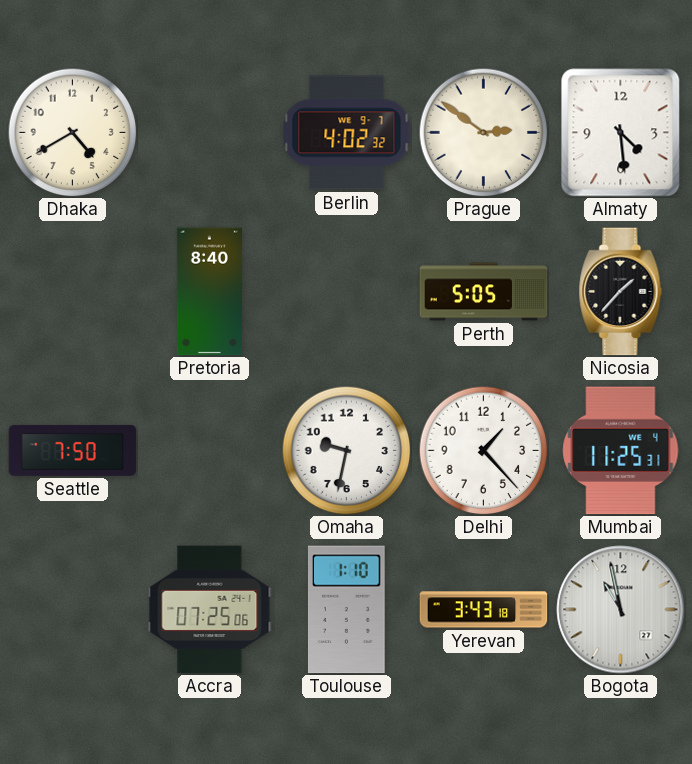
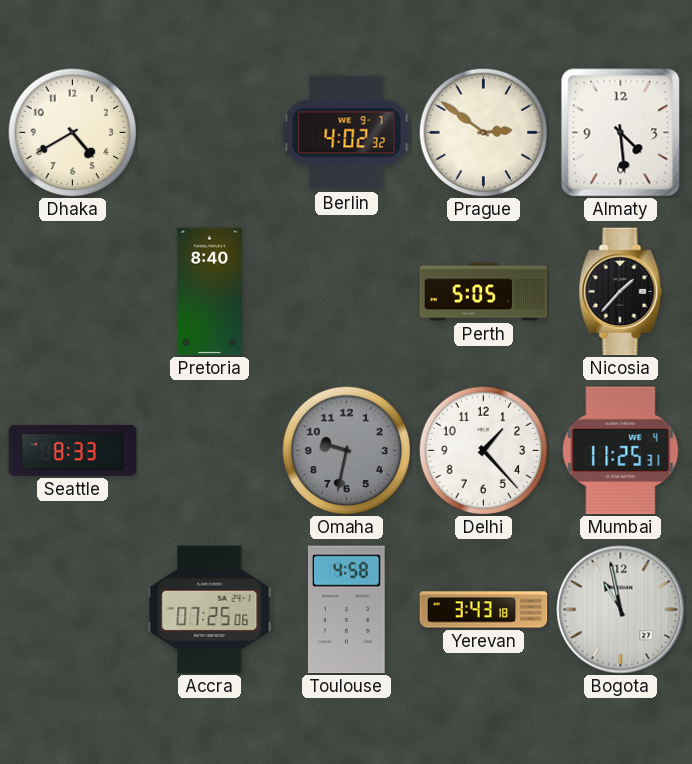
Seattle: 7:50 -> 8:33
Omaha dial: white -> grey
Toulouse: 1:10 -> 4:58
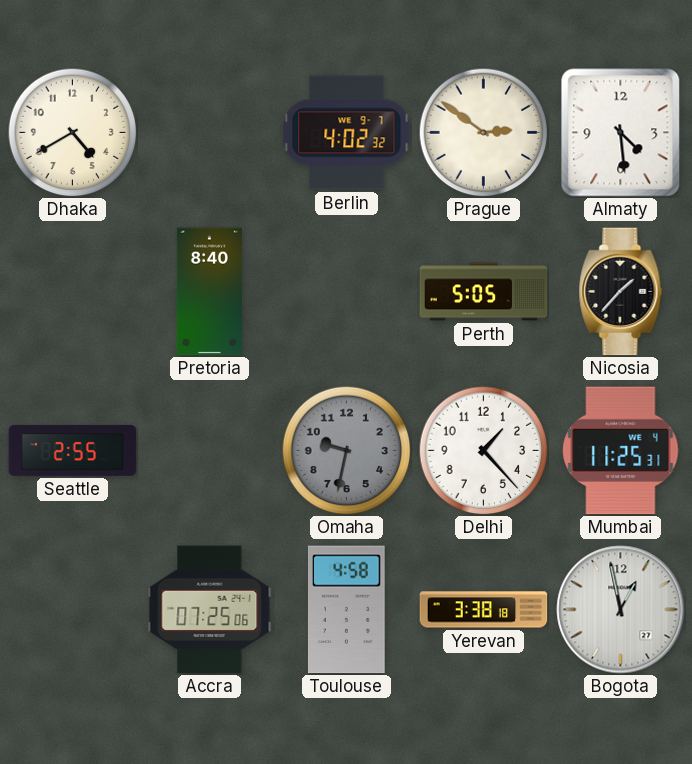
Seattle: 8:33 -> 2:55
Yerevan: 3:43 -> 3:38
Bogota: 10:58 -> 12:58
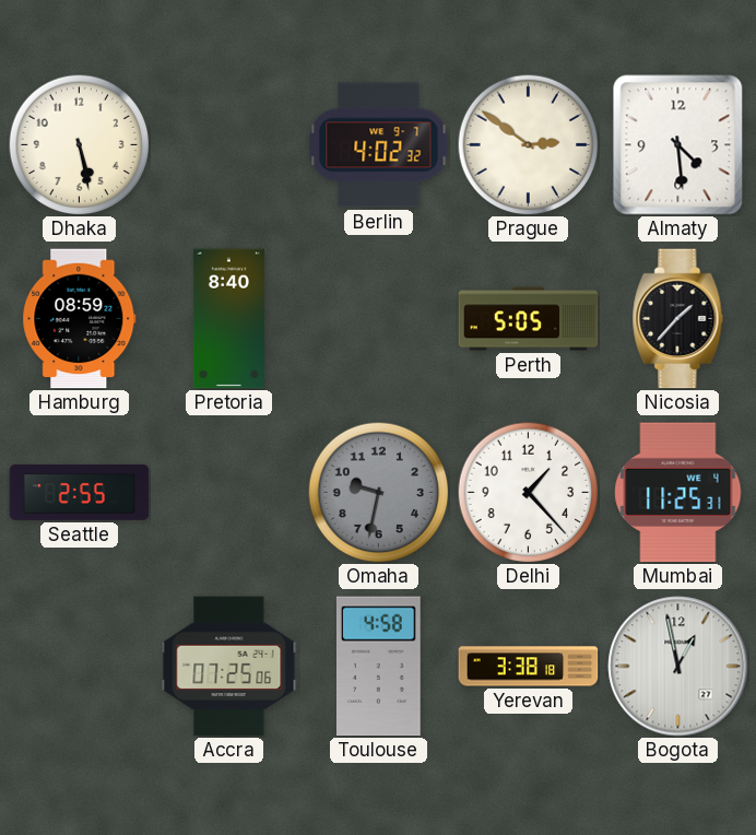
Dhaka: 4:40 -> 5:28
Hamburg: none -> 08:59
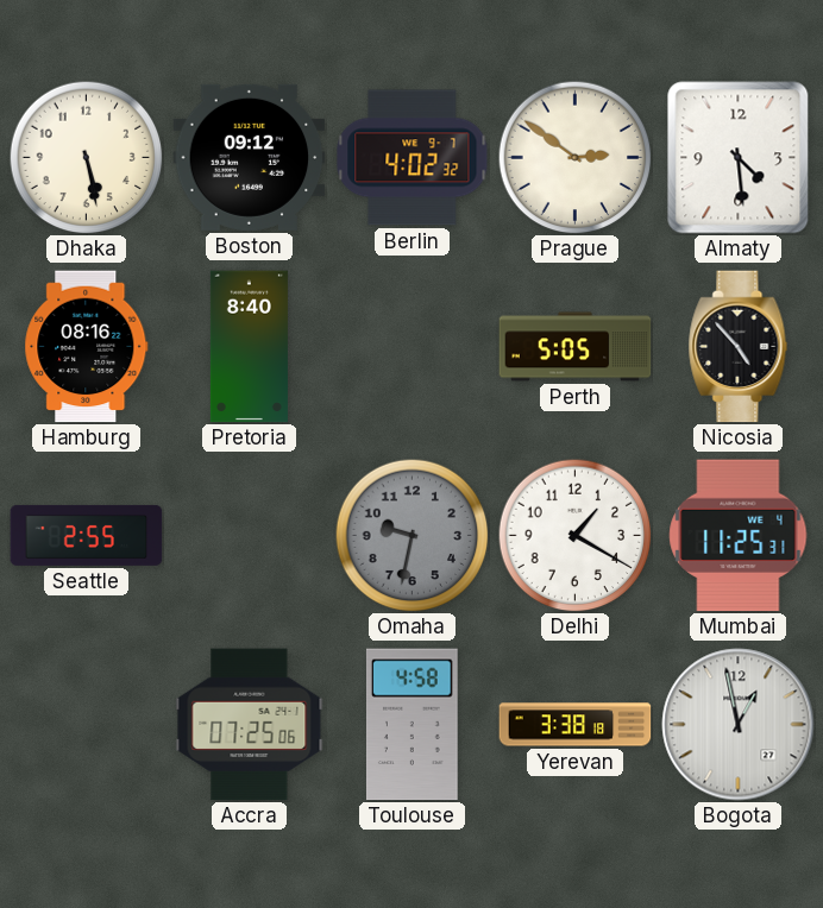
Boston: none -> 09:12
Hamburg: 08:59 -> 08:16
Nicosia: 1:37 -> 4:53
Delhi: 1:23 -> 1:20
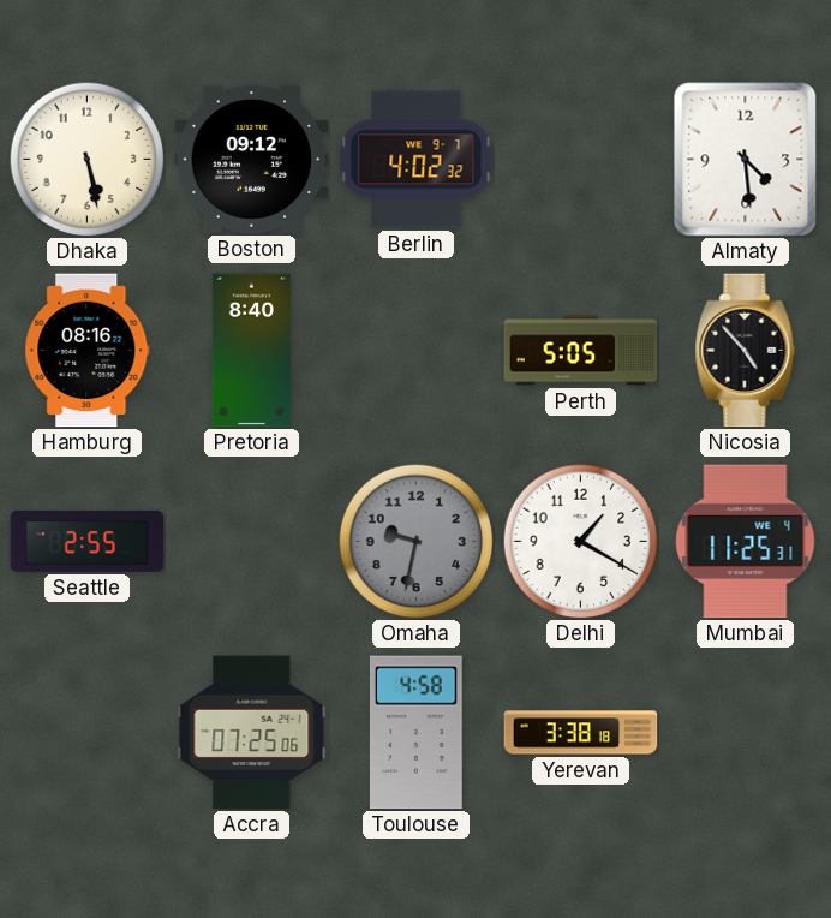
Prague: 2:51 -> none
Bogota: 12:58 -> none
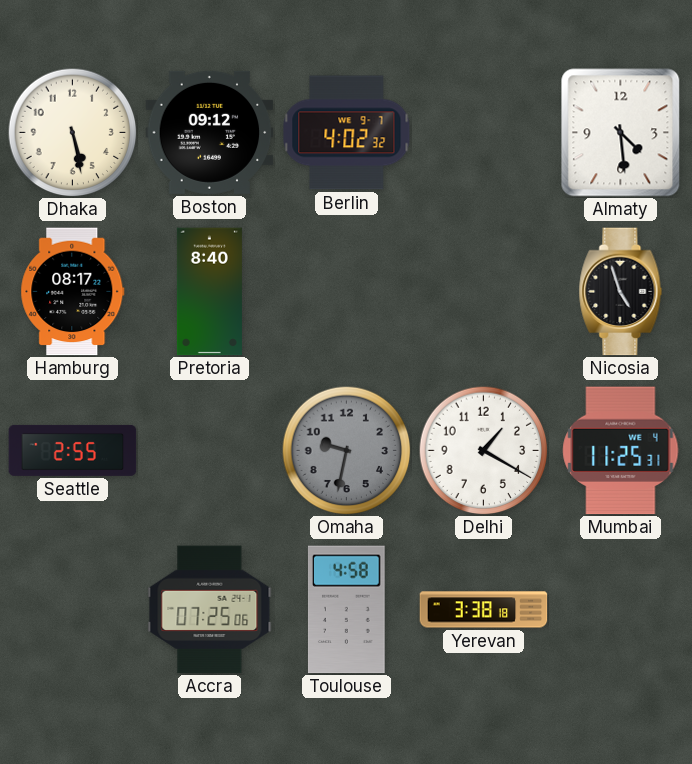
Hamburg: 08:16 -> 08:17
Perth: 5:05 -> none
Nicosia: 4:53 -> 4:57
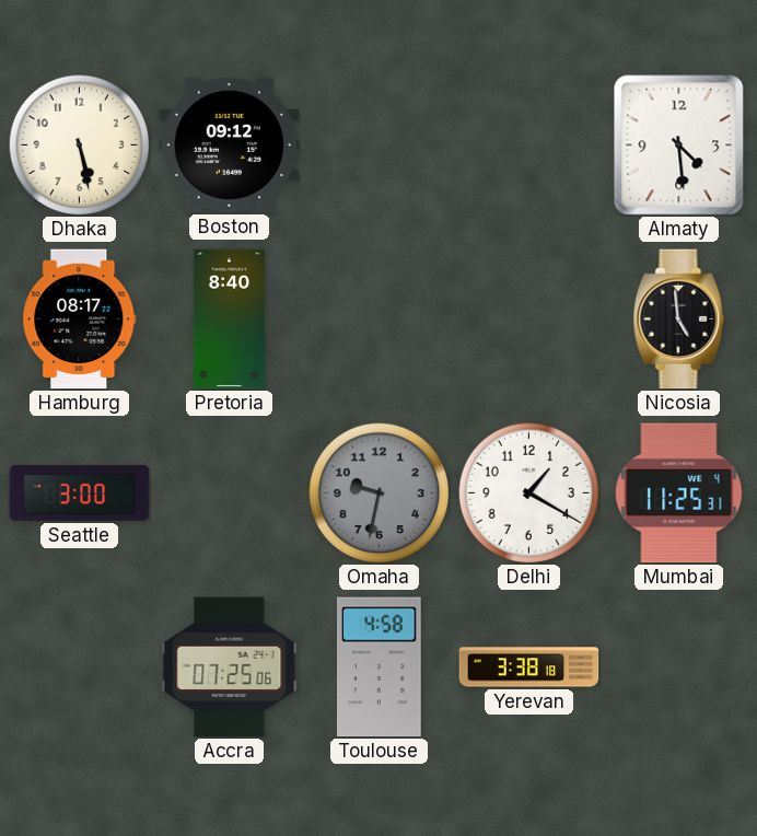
Berlin: 4:02 -> none
Nicosia: 4:57 -> 4:59
Seattle: 2:55 -> 3:00
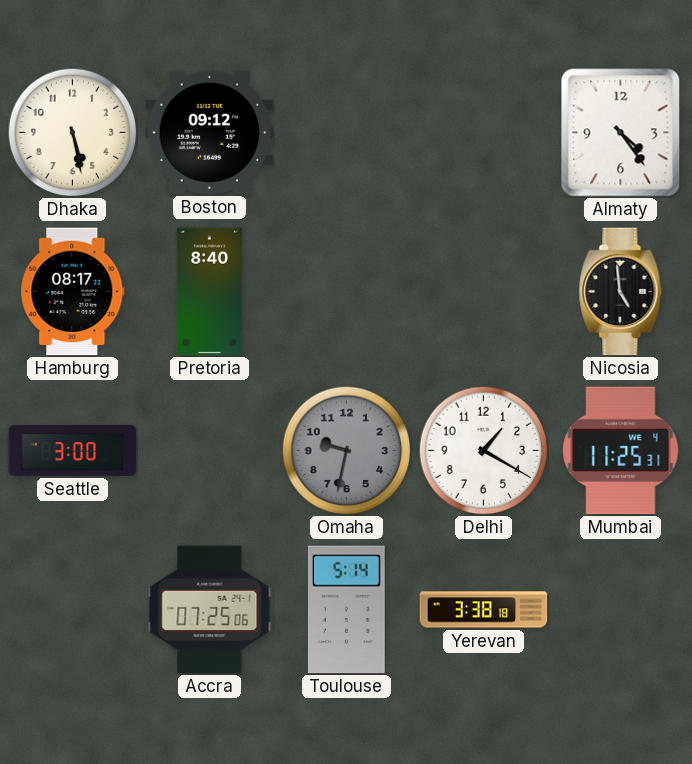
Almaty: 4:29 -> 4:24
Toulouse: 4:58 -> 5:14
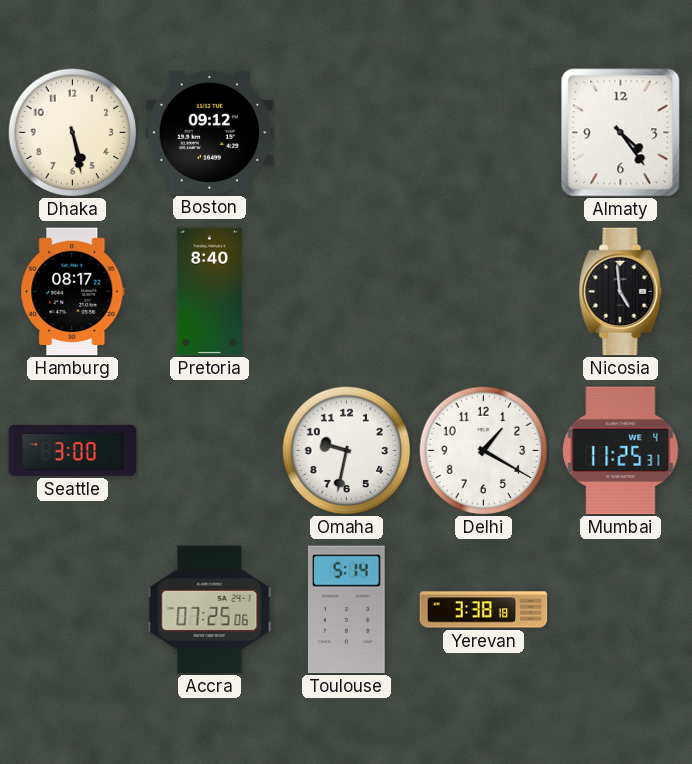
Omaha dial: grey -> white
